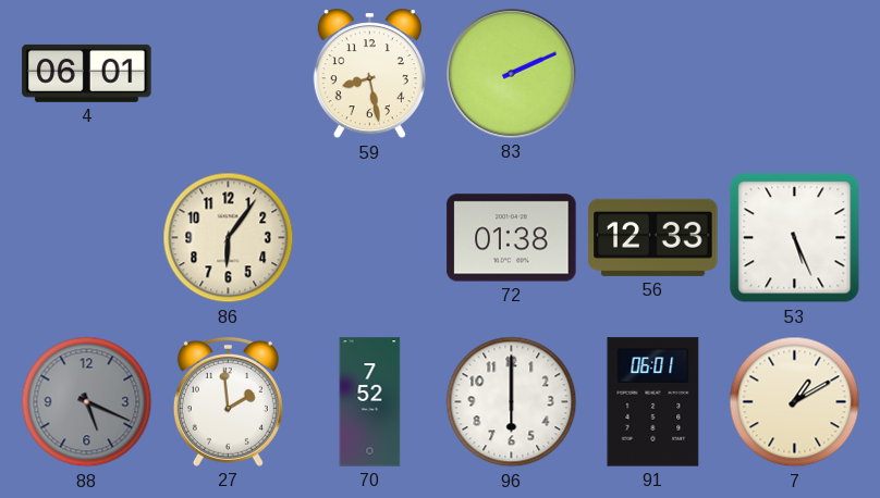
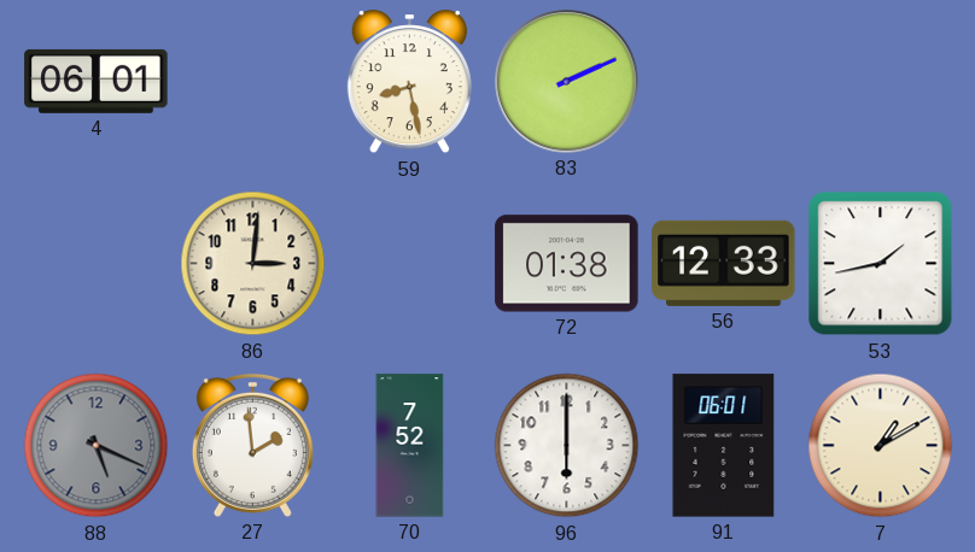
86: 6:06 -> 3:01
53: 5:26 -> 1:43
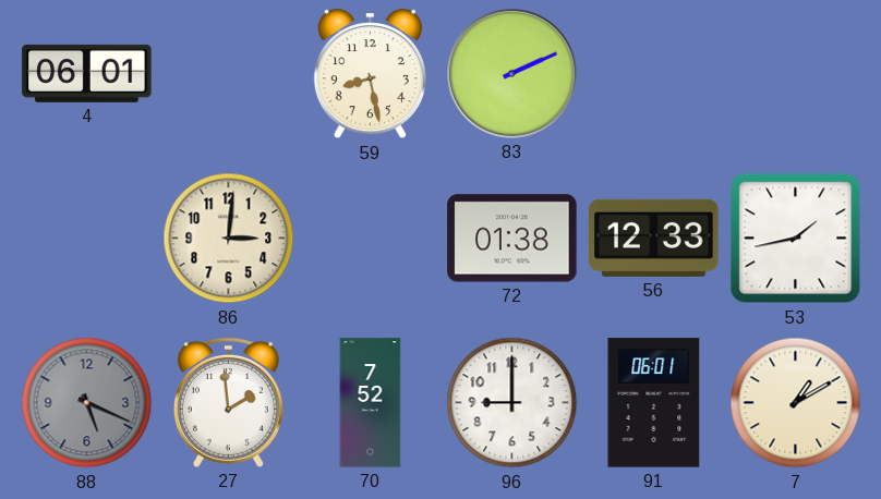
96: 6:00 -> 9:00
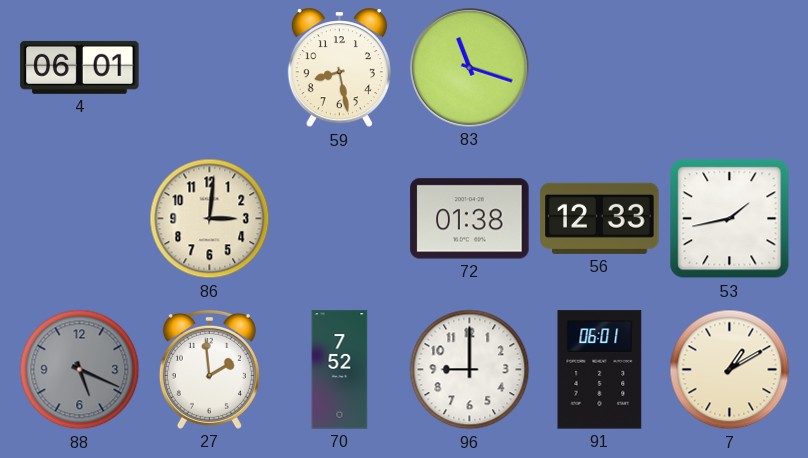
83: 2:11 -> 11:18
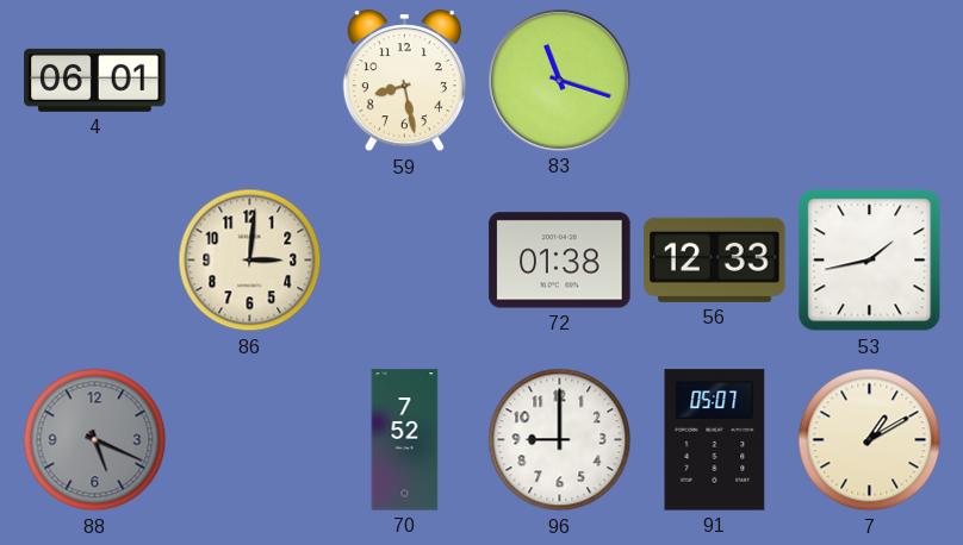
27: 1:59 -> none
91: 06:01 -> 05:07
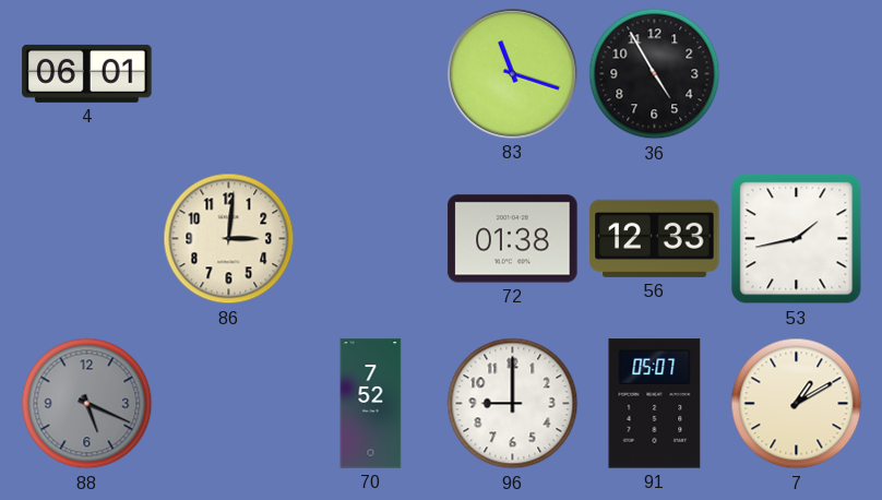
59: 8:28 -> none
36: none -> 4:55
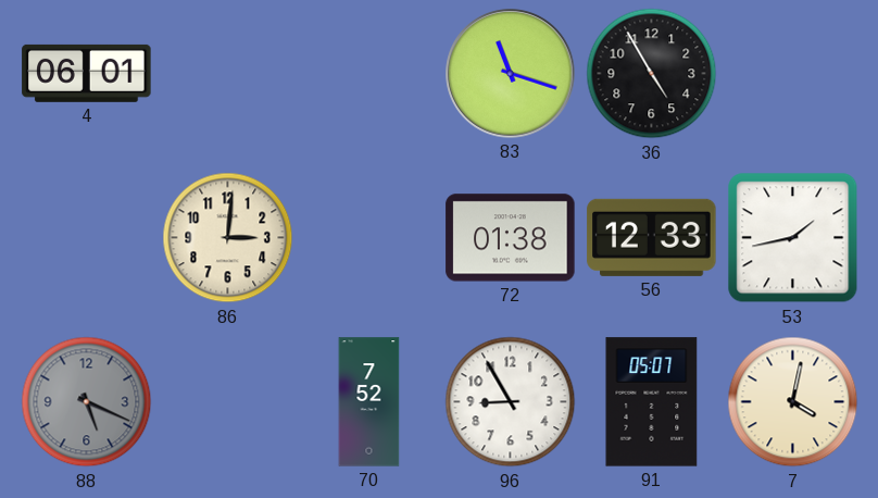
96: 9:00 -> 8:55
7: 1:10 -> 4:02
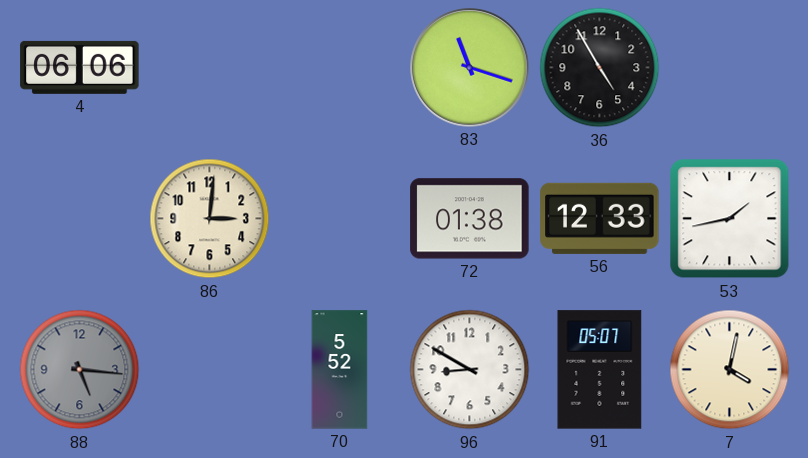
4: 06:01 -> 06:06
88: 5:19 -> 5:16
70: 7:52 -> 5:52
96: 8:55 -> 8:50
